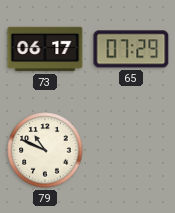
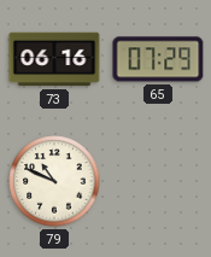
73: 06:17 -> 06:16
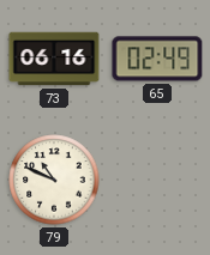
65: 07:29 -> 02:49
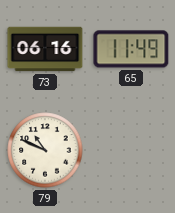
65: 02:49 -> 11:49
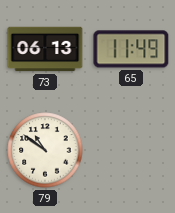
73: 06:16 -> 06:13
79: 10:49 -> 10:51
